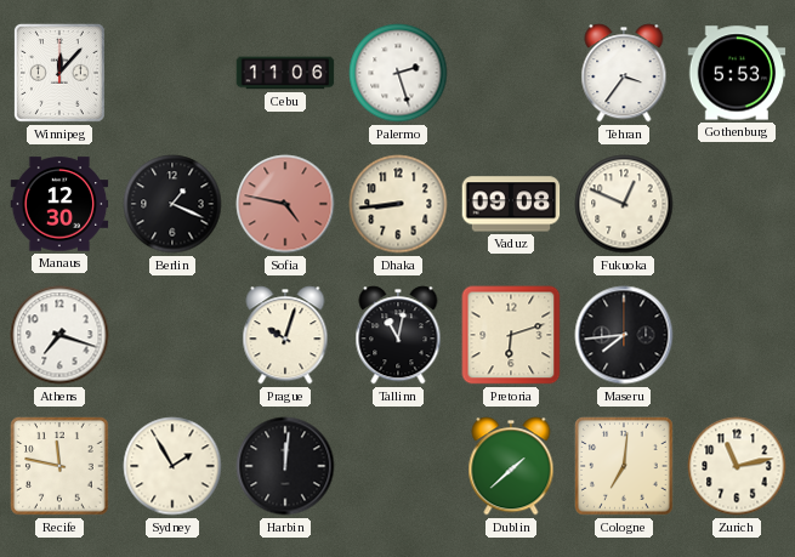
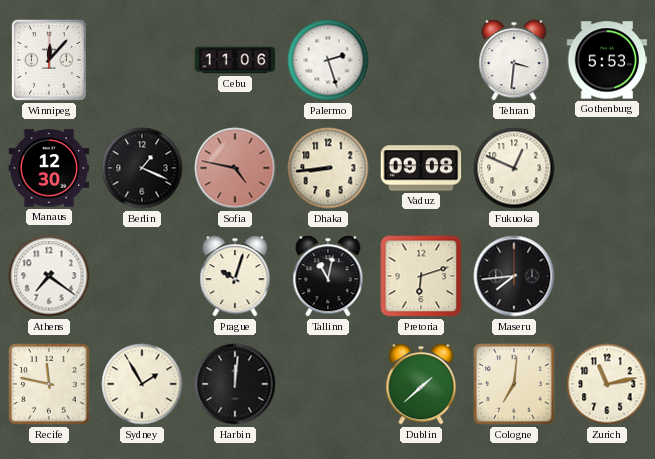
Tehran: 3:36 -> 3:31
Athens: 7:18 -> 7:21
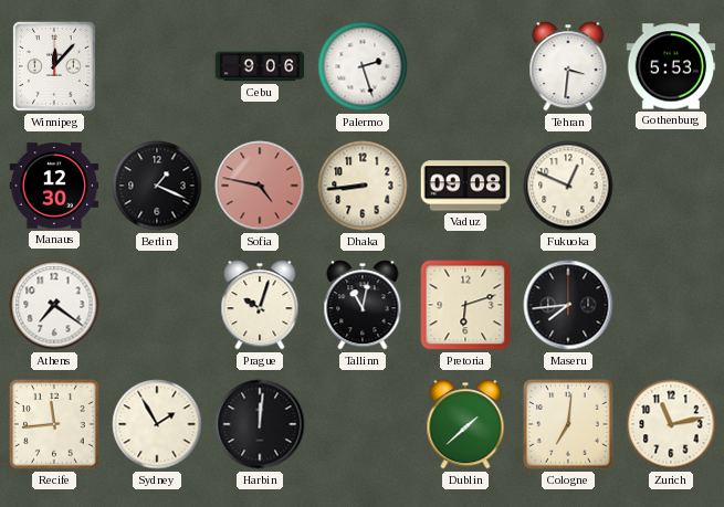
Cebu: 11:06 -> 9:06
Recife: 11:47 -> 11:44
